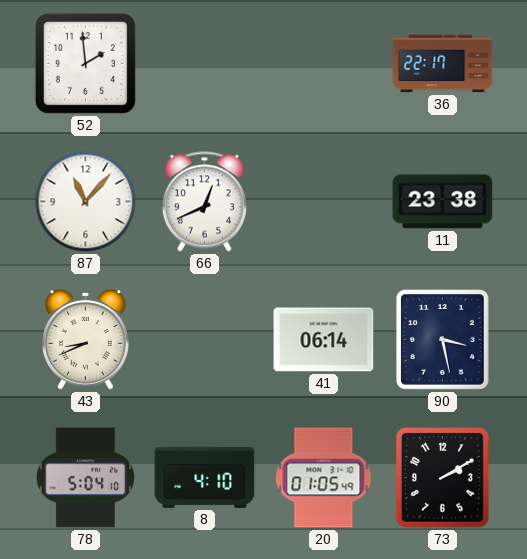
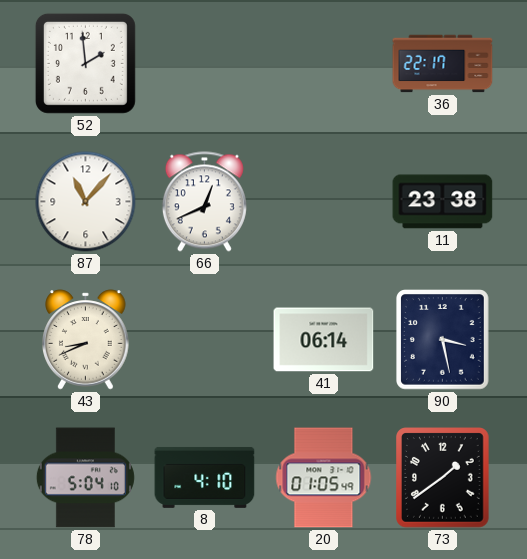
73: 2:10 -> 1:39
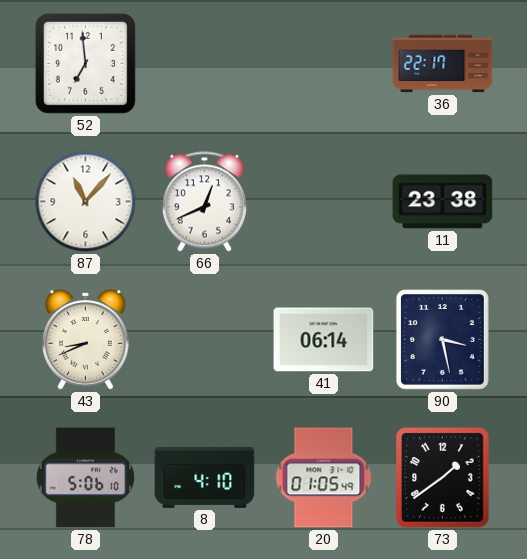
52: 1:59 -> 6:59
78: 5:04 -> 5:06
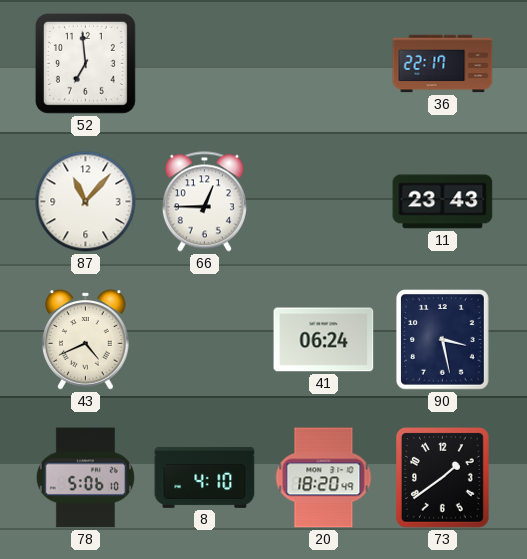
66: 12:41 -> 12:45
11: 23:38 -> 23:43
43: 8:41 -> 4:41
41: 06:14 -> 06:24
20: 01:05 -> 18:20
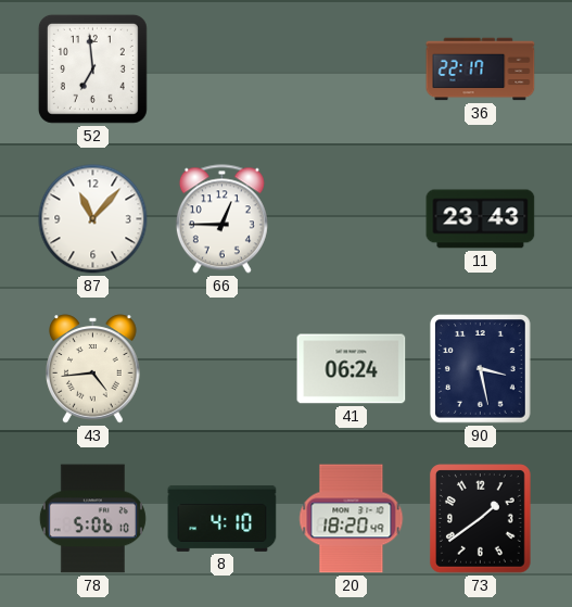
43: 4:41 -> 4:44
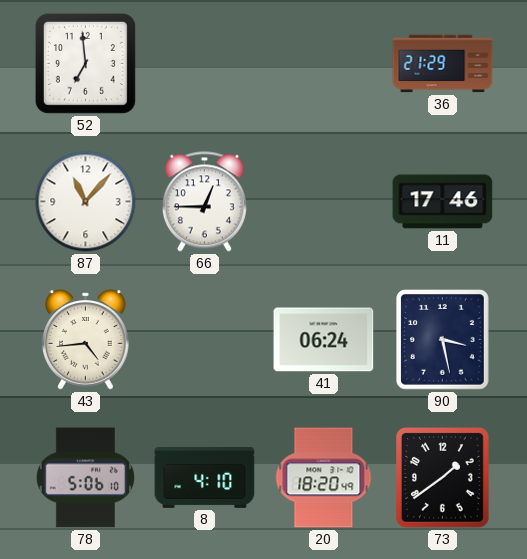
36: 22:17 -> 21:29
11: 23:43 -> 17:46
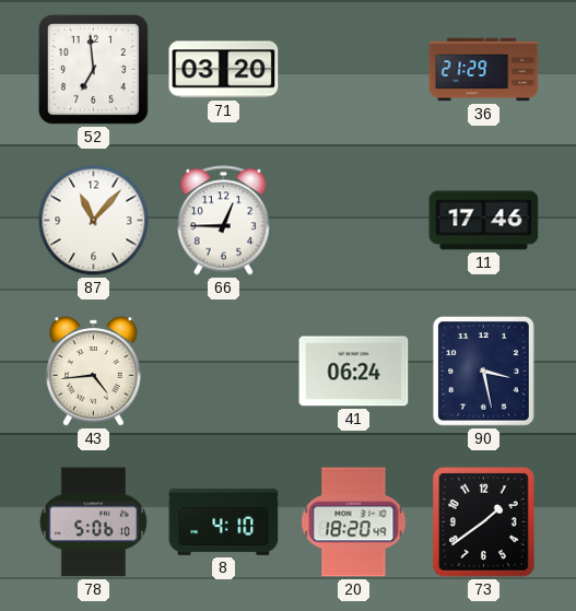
71: none -> 03:20
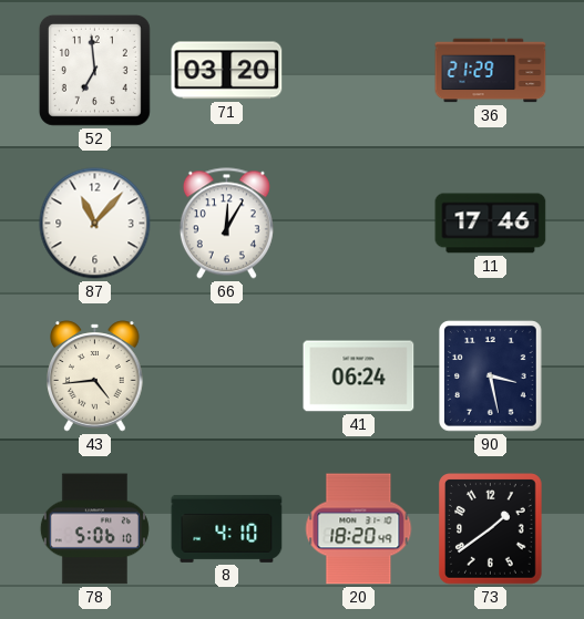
66: 12:45 -> 12:05
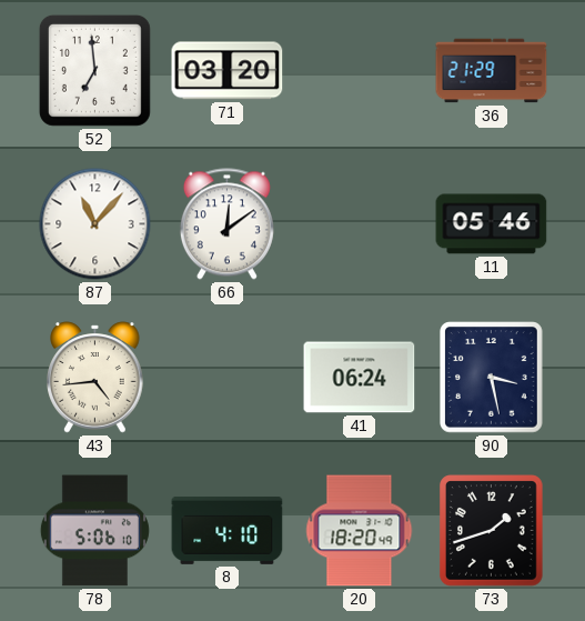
66: 12:05 -> 12:09
11: 17:46 -> 05:46
73: 1:39 -> 1:42
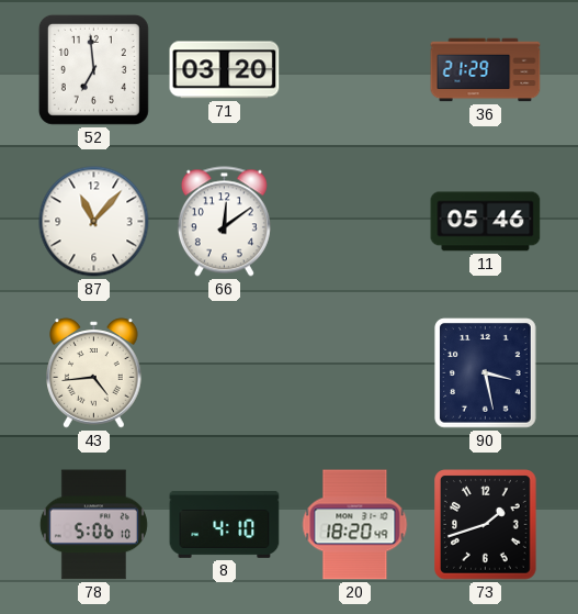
41: 06:24 -> none
